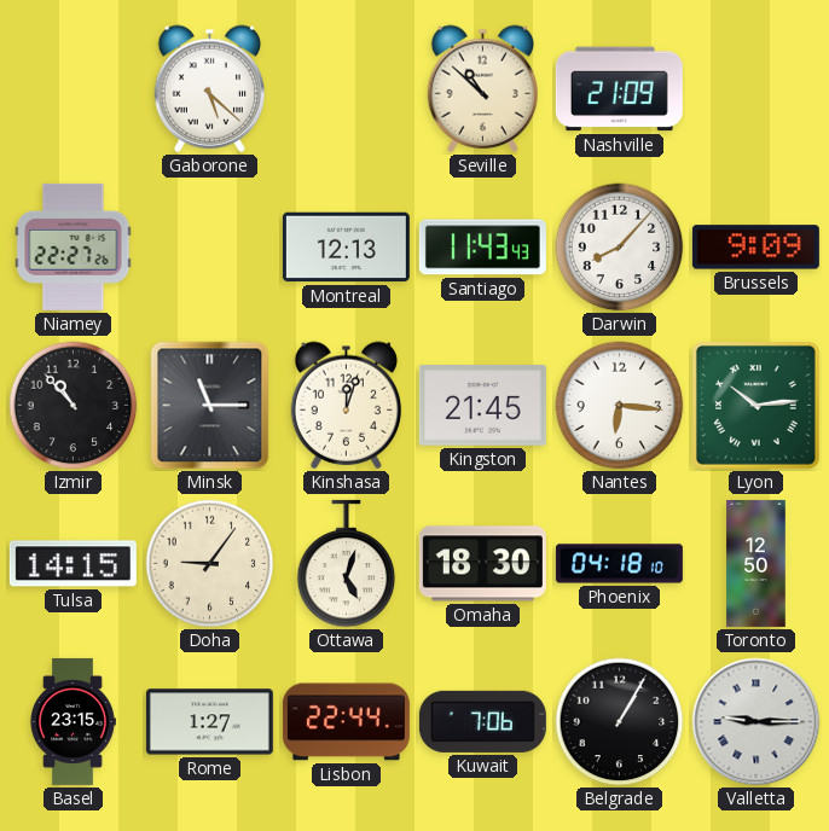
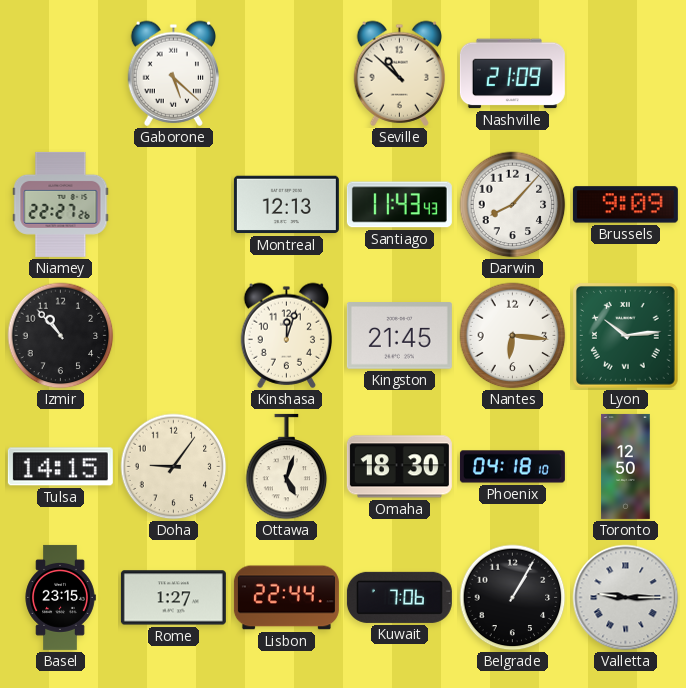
Minsk: 11:15 -> none
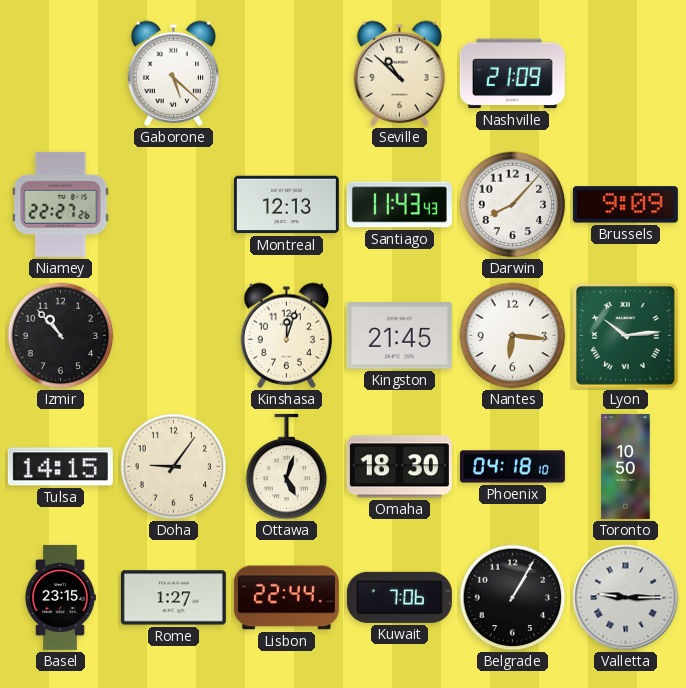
Toronto: 12:50 -> 10:50
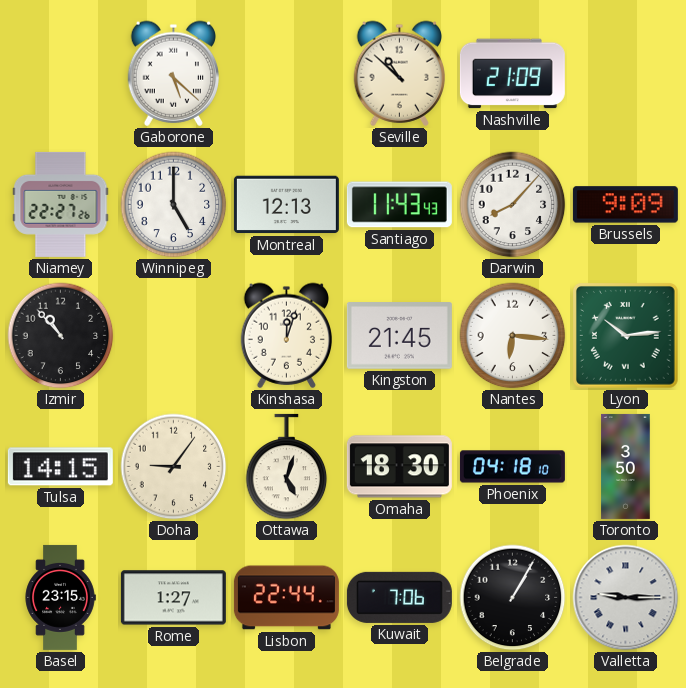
Winnipeg: none -> 5:00
Toronto: 10:50 -> 3:50
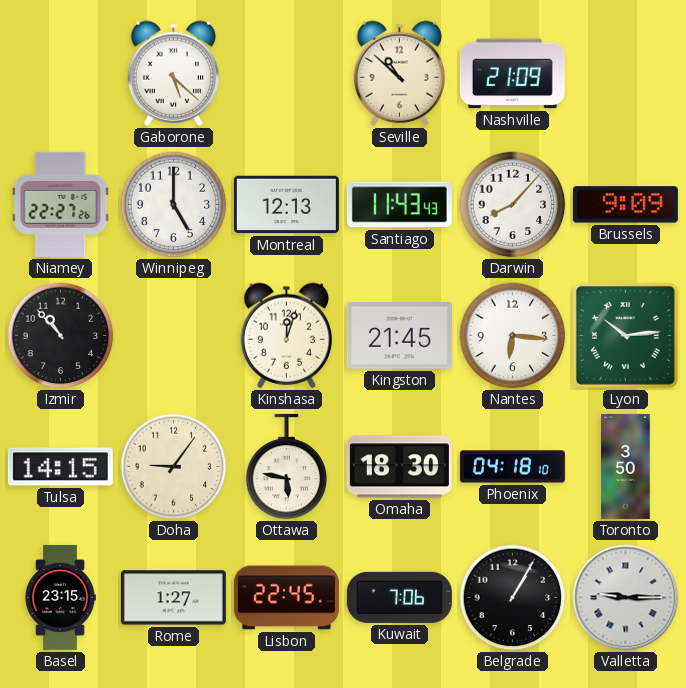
Ottawa: 5:03 -> 5:47
Lisbon: 22:44 -> 22:45
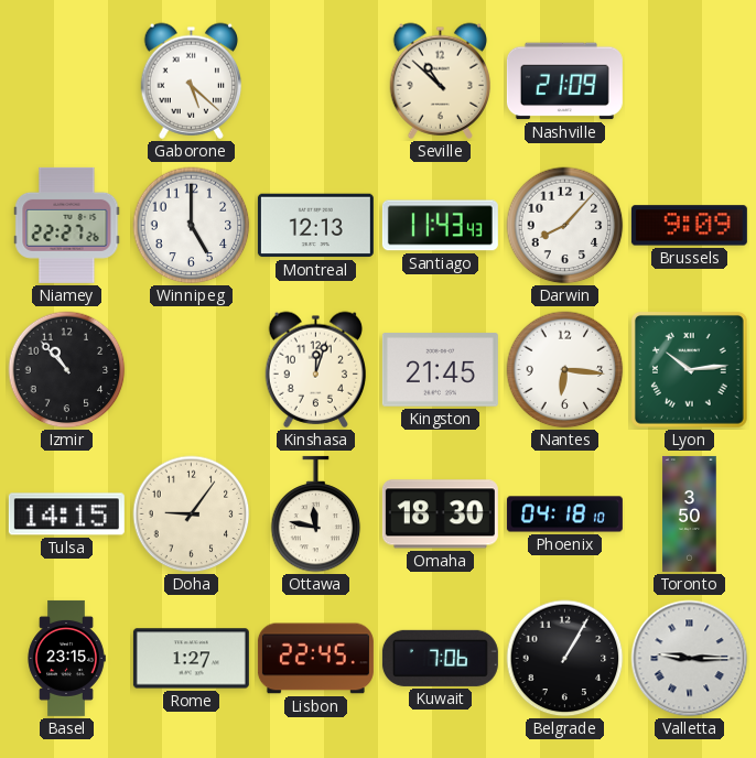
Ottawa: 5:47 -> 11:47
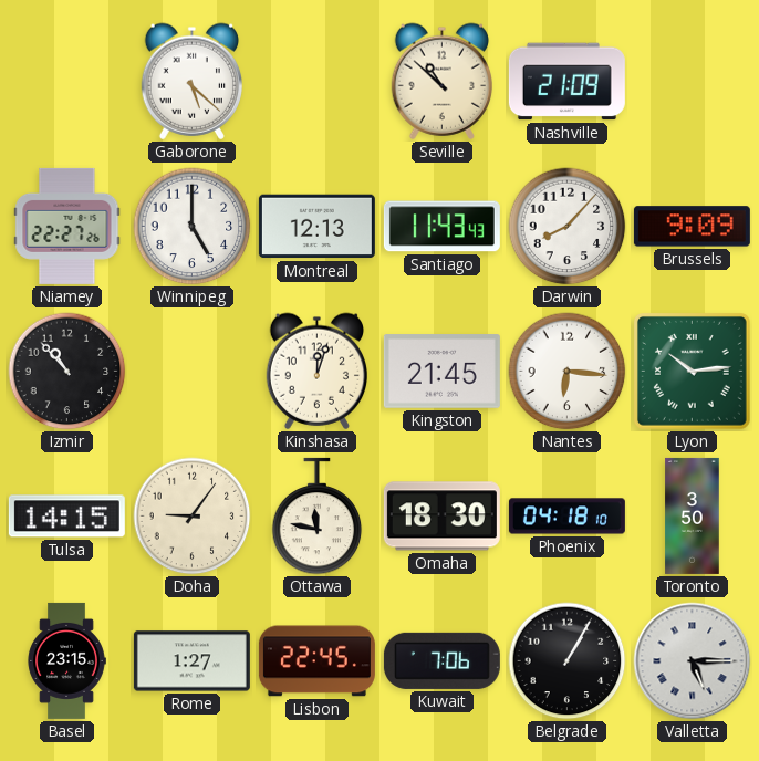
Valletta: 9:15 -> 5:15
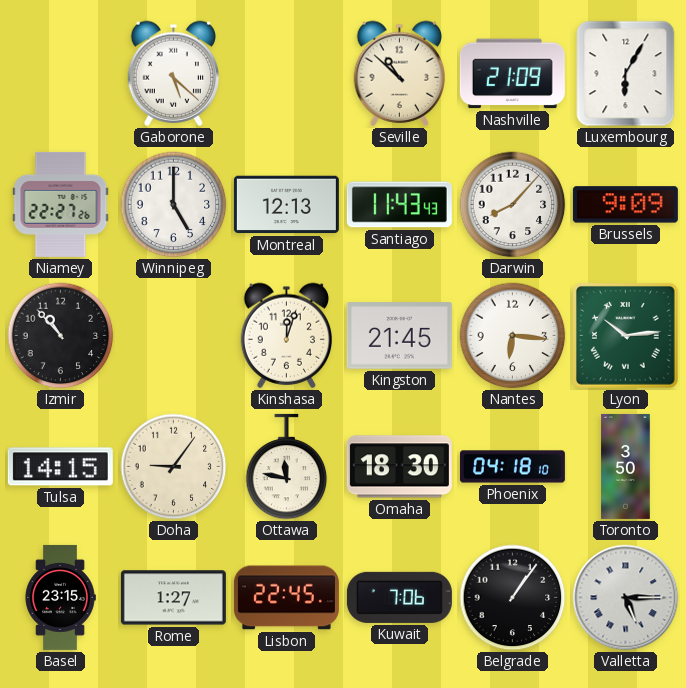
Luxembourg: none -> 6:05
Belgrade: 1:05 -> 1:06
